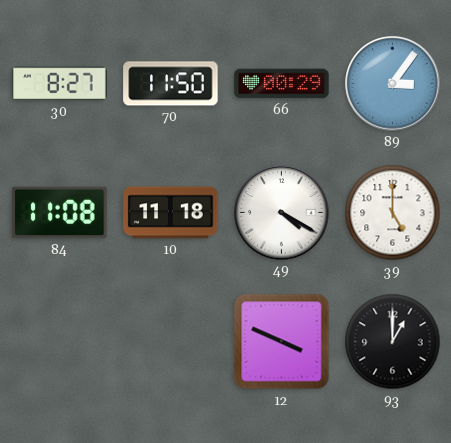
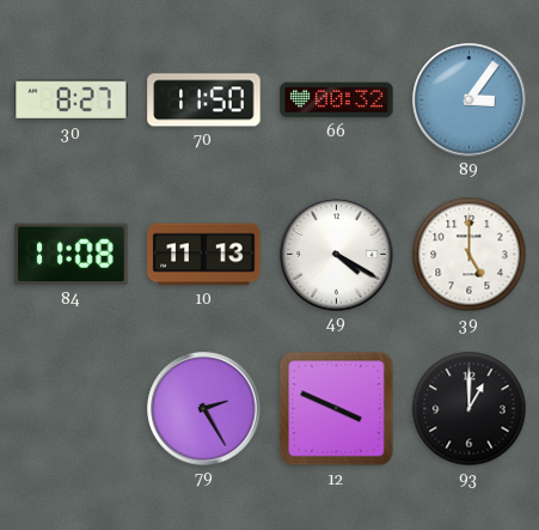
66: 00:29 -> 00:32
10: 11:18 -> 11:13
79: none -> 2:25
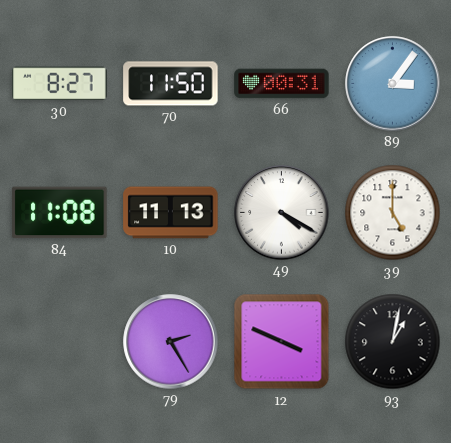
66: 00:32 -> 00:31
93: 1:00 -> 1:02
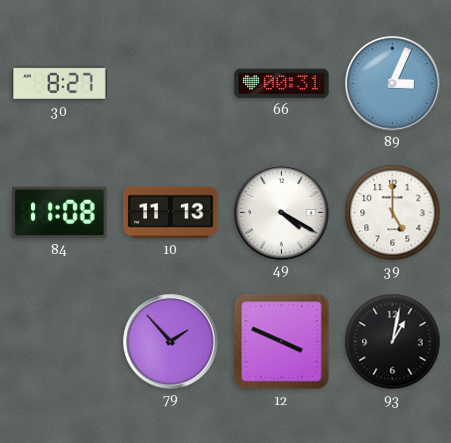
70: 11:50 -> none
89: 3:06 -> 3:04
79: 2:25 -> 1:53
